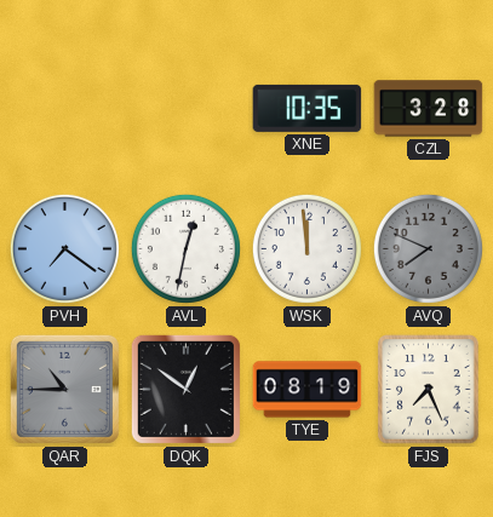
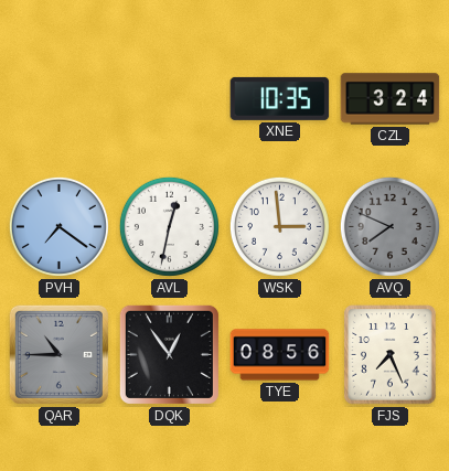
CZL: 3:28 -> 3:24
WSK: 11:59 -> 2:59
DQK: 12:51 -> 12:54
TYE: 08:19 -> 08:56
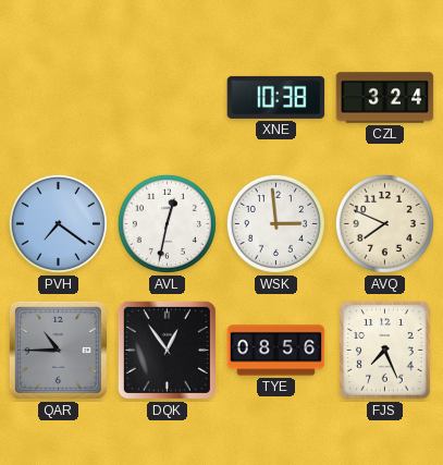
XNE: 10:35 -> 10:38
AVQ dial: grey -> cream
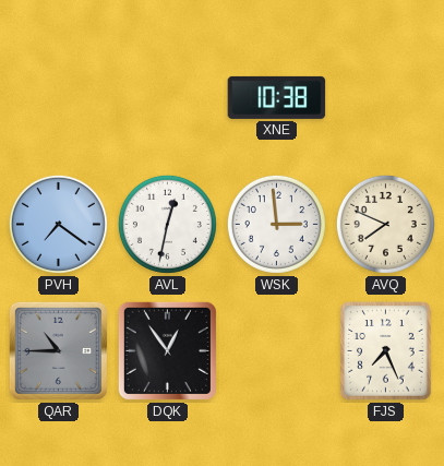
CZL: 3:24 -> none
TYE: 08:56 -> none
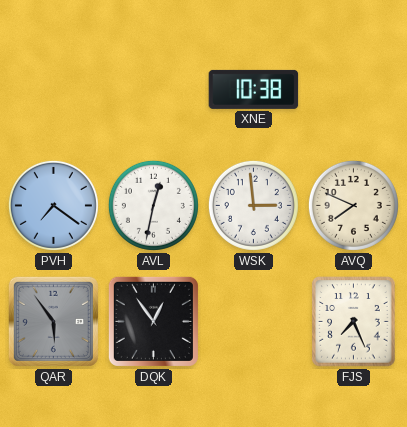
QAR: 10:45 -> 5:54
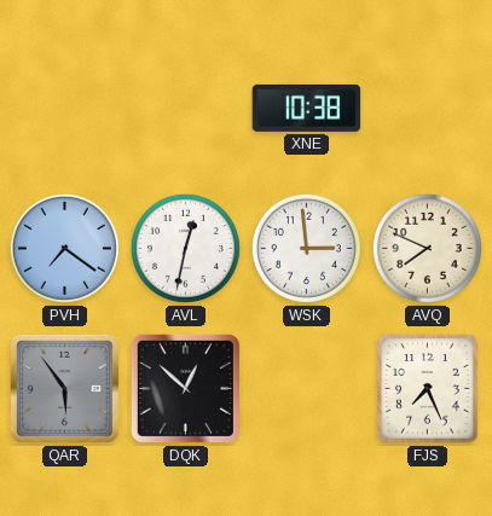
DQK: 12:54 -> 12:52
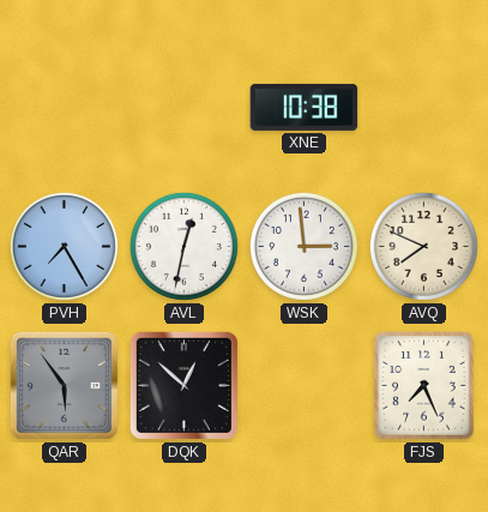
PVH: 7:21 -> 7:25
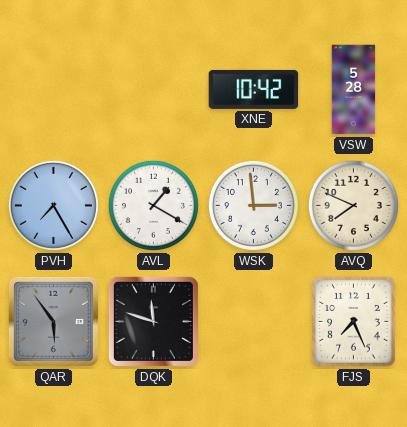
XNE: 10:38 -> 10:42
VSW: none -> 5:28
AVL: 12:32 -> 1:20
DQK: 12:52 -> 11:48
